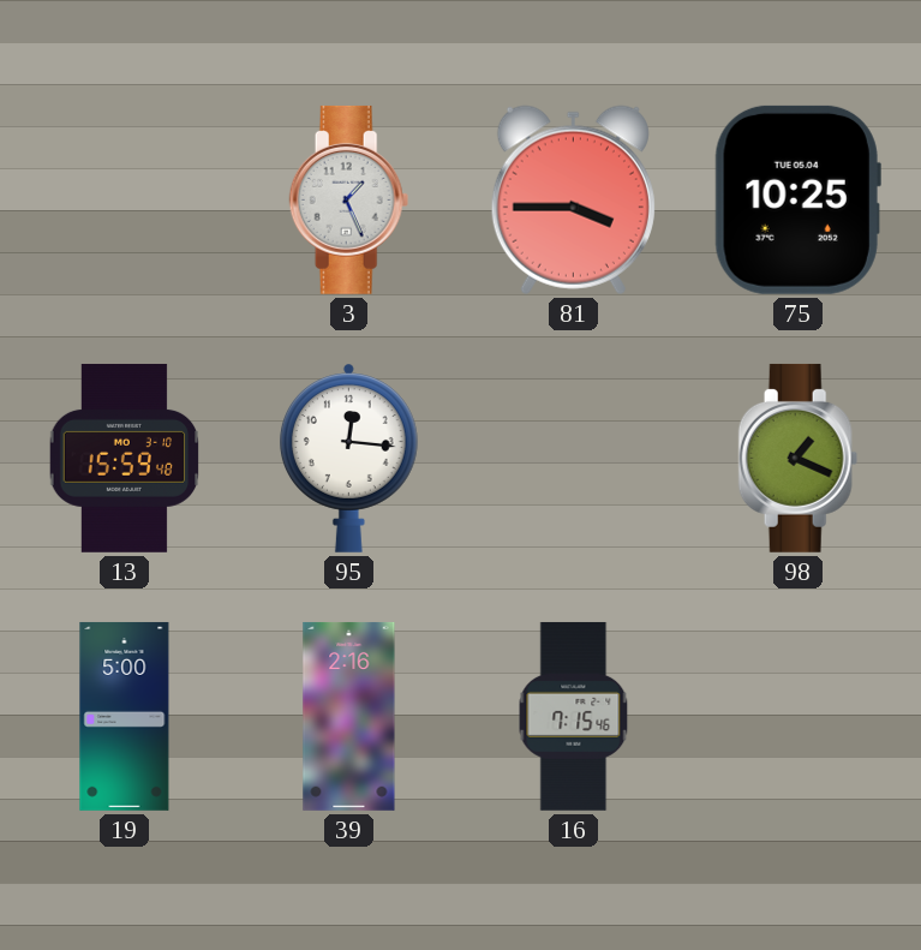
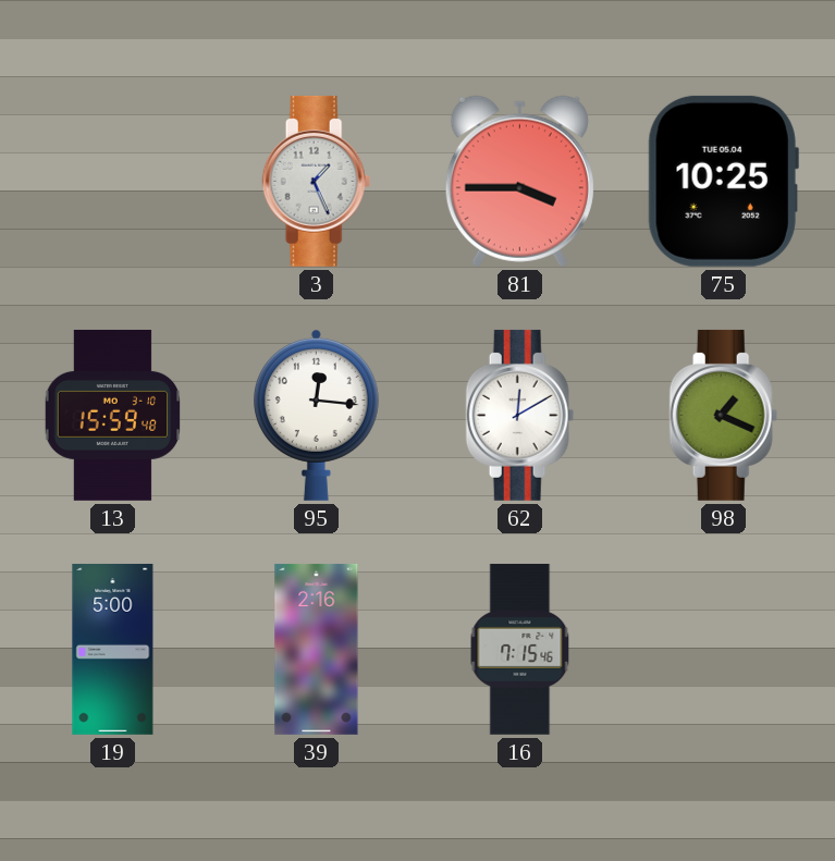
62: none -> 12:10
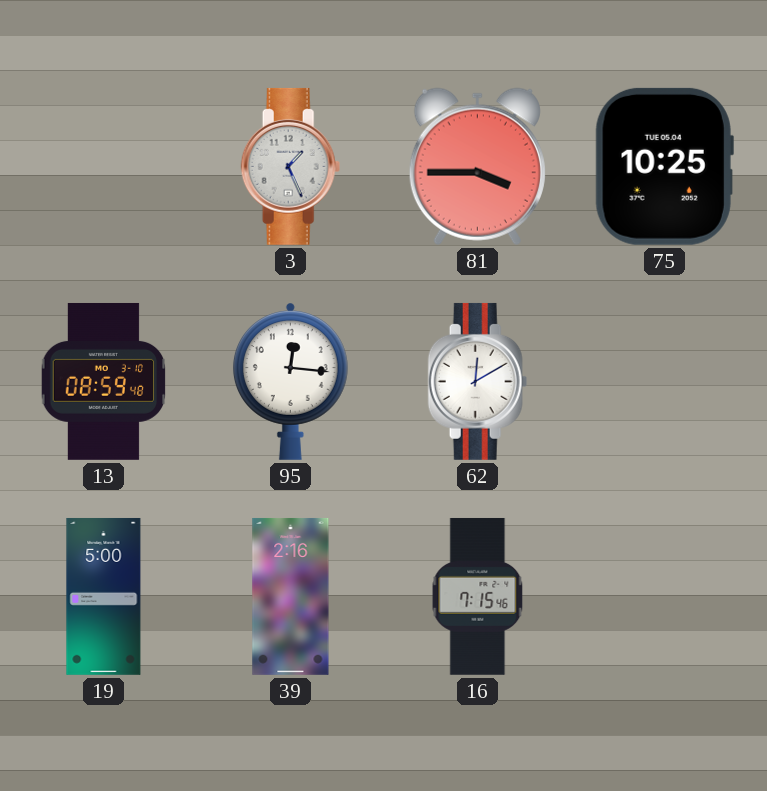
13: 15:59 -> 08:59
98: 1:19 -> none
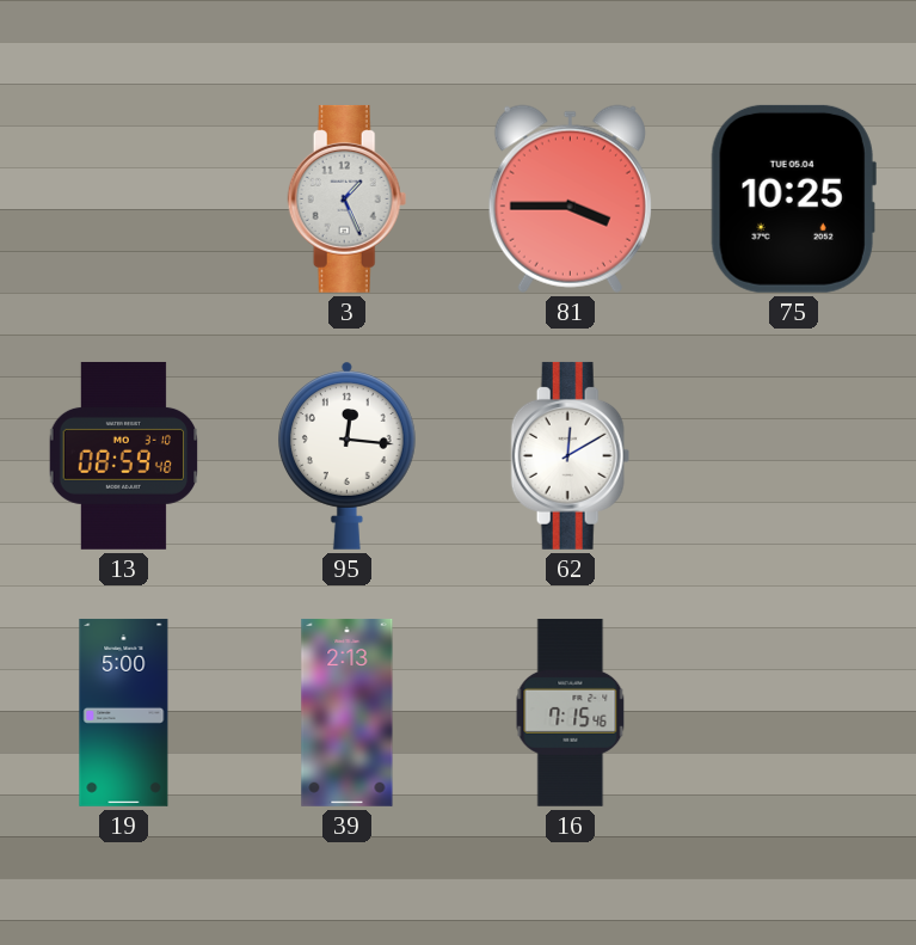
39: 2:16 -> 2:13
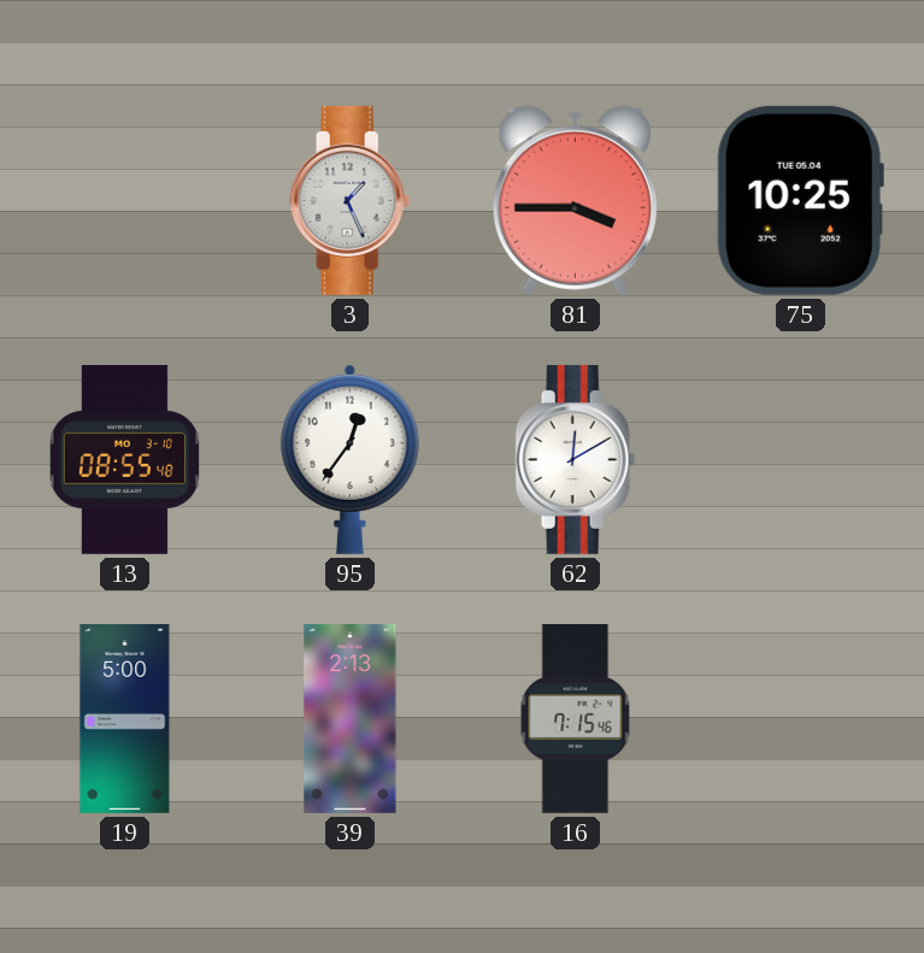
13: 08:59 -> 08:55
95: 12:16 -> 12:36
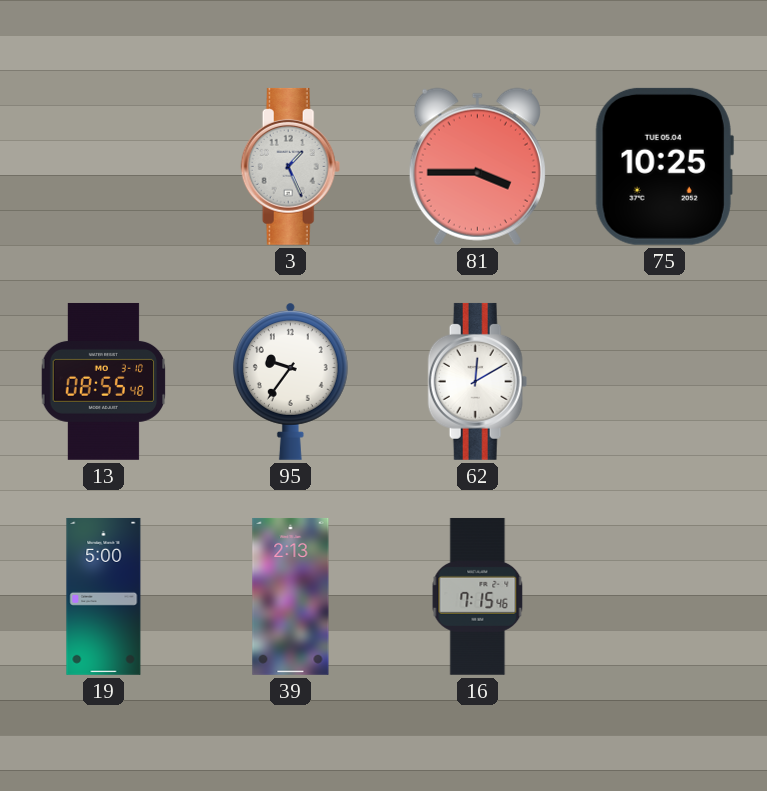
95: 12:36 -> 9:36
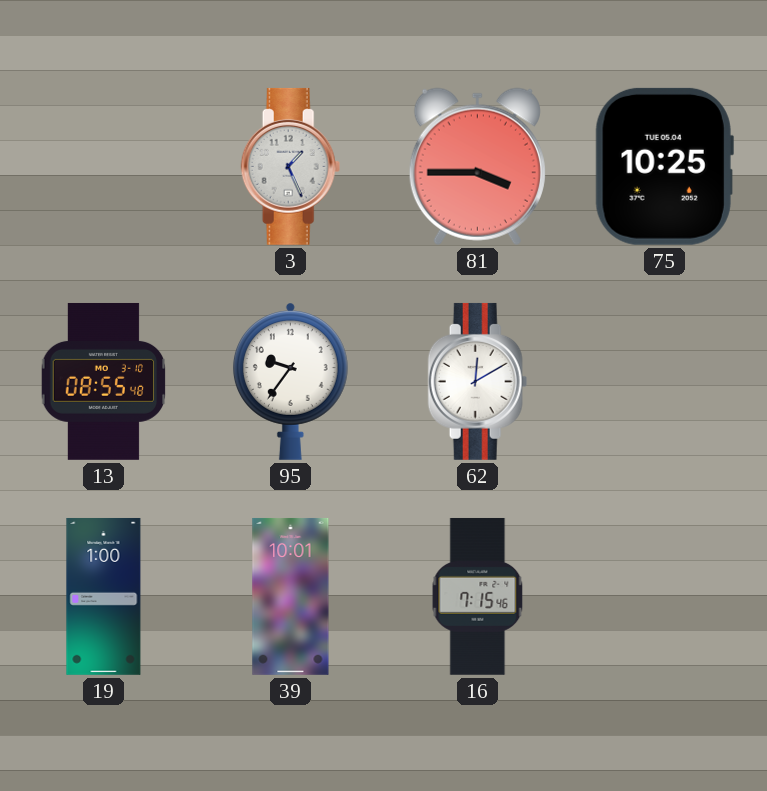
19: 5:00 -> 1:00
39: 2:13 -> 10:01
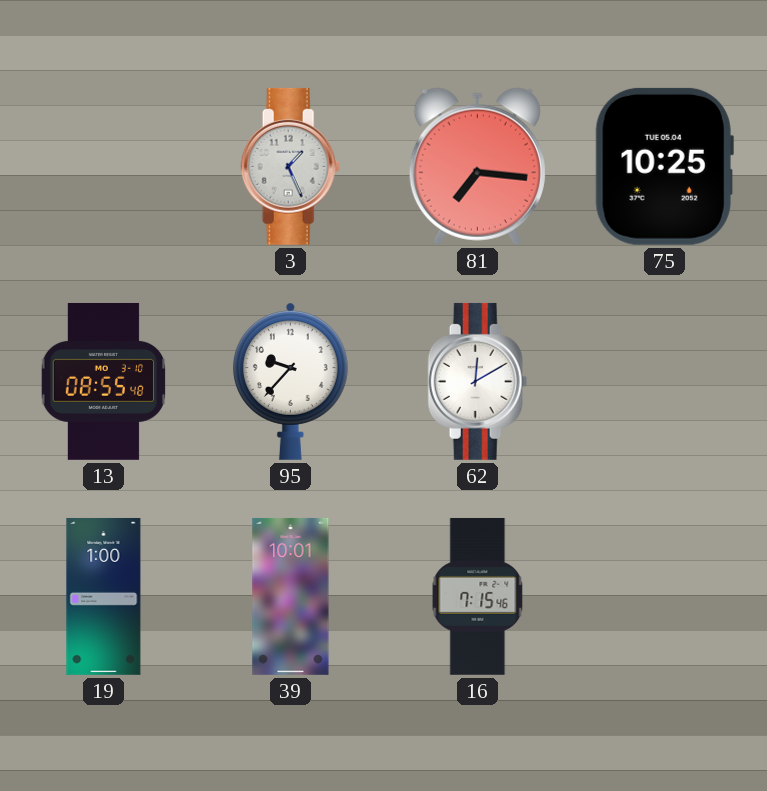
81: 3:45 -> 7:16
95: 9:36 -> 9:37
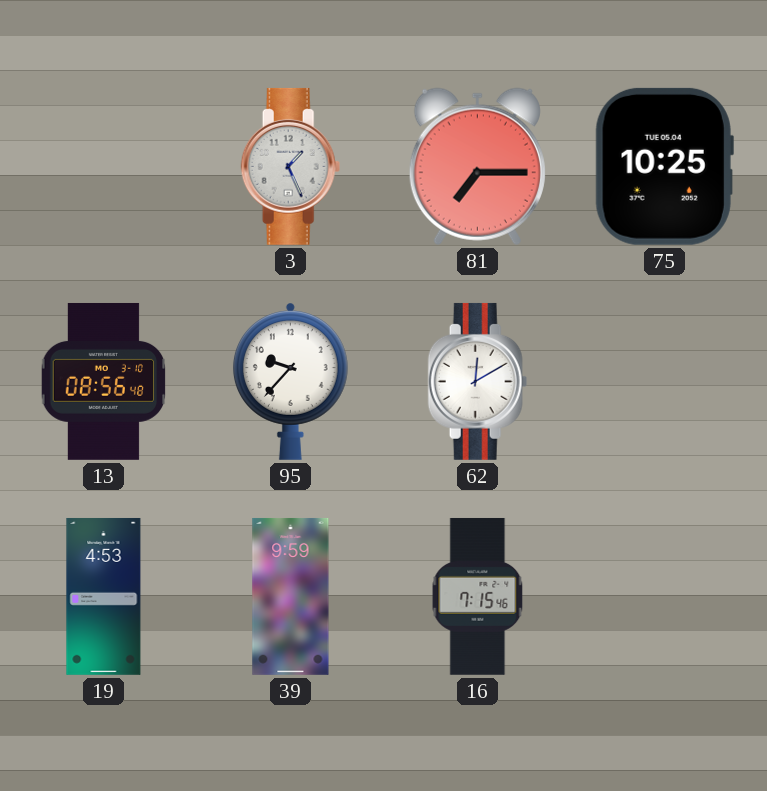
81: 7:16 -> 7:15
13: 08:55 -> 08:56
19: 1:00 -> 4:53
39: 10:01 -> 9:59
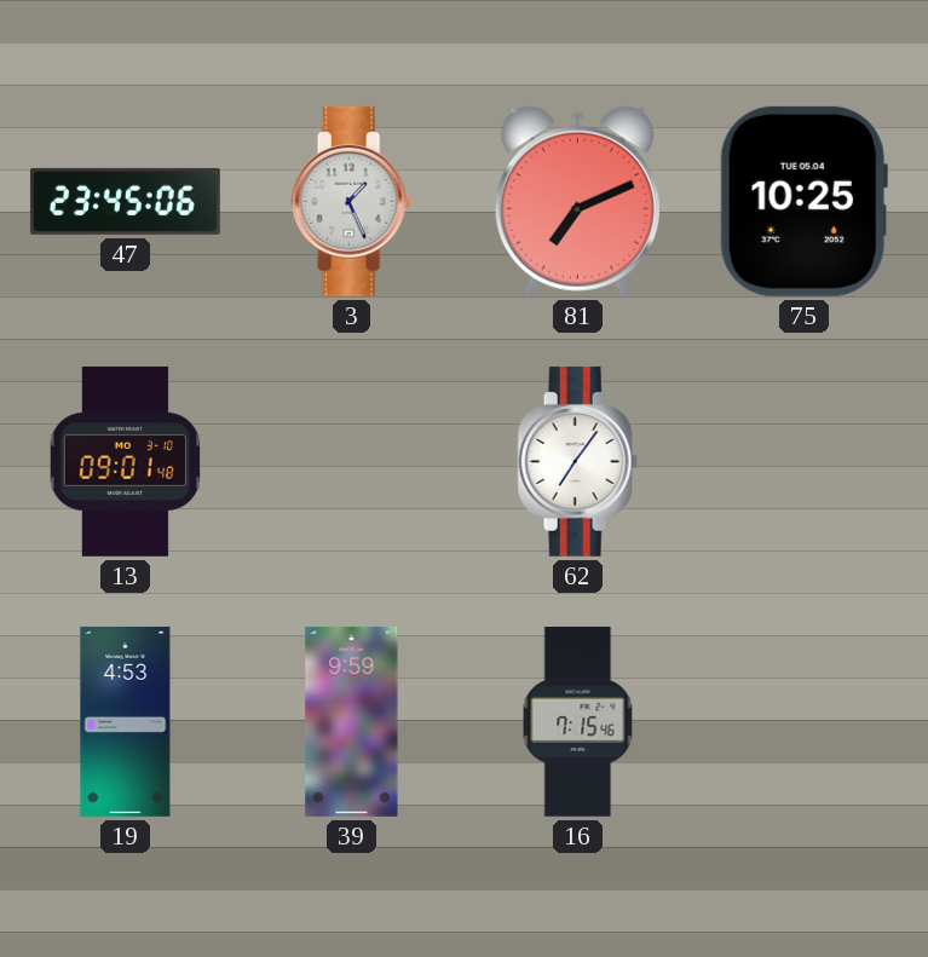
47: none -> 23:45
81: 7:15 -> 7:11
13: 08:56 -> 09:01
95: 9:37 -> none
62: 12:10 -> 7:06
